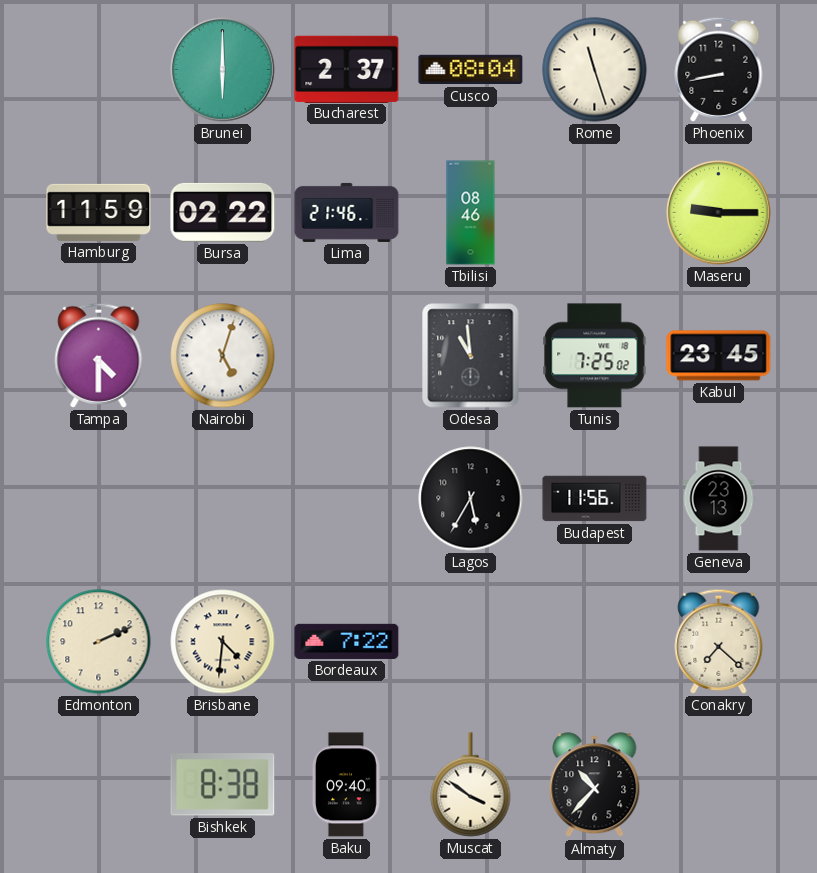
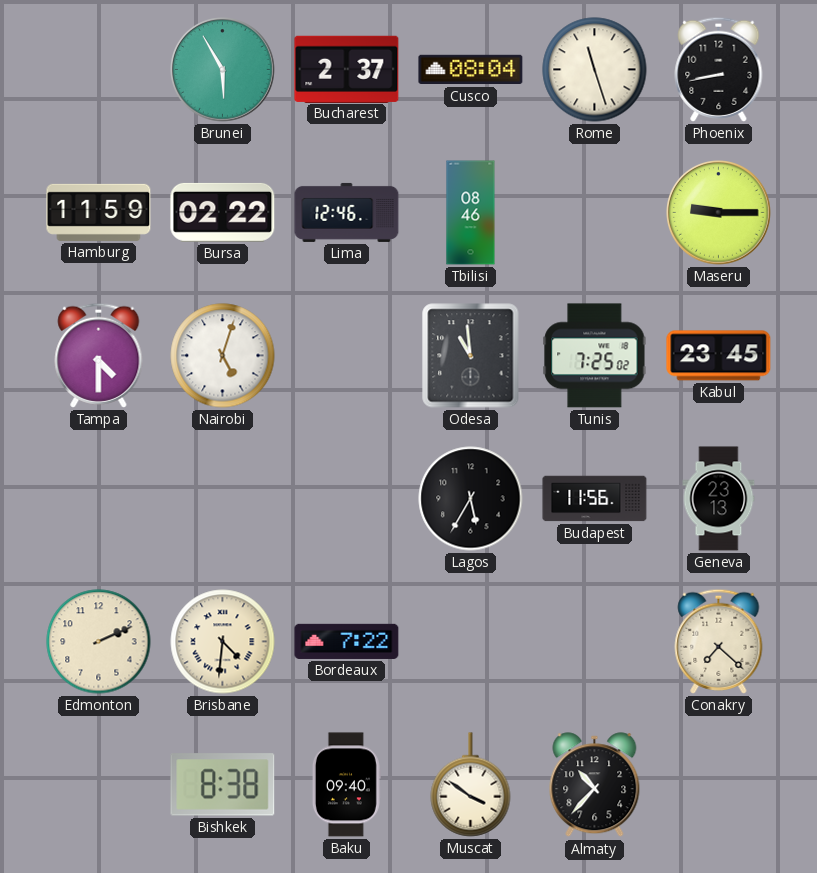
Brunei: 6:00 -> 5:55
Lima: 21:46 -> 12:46
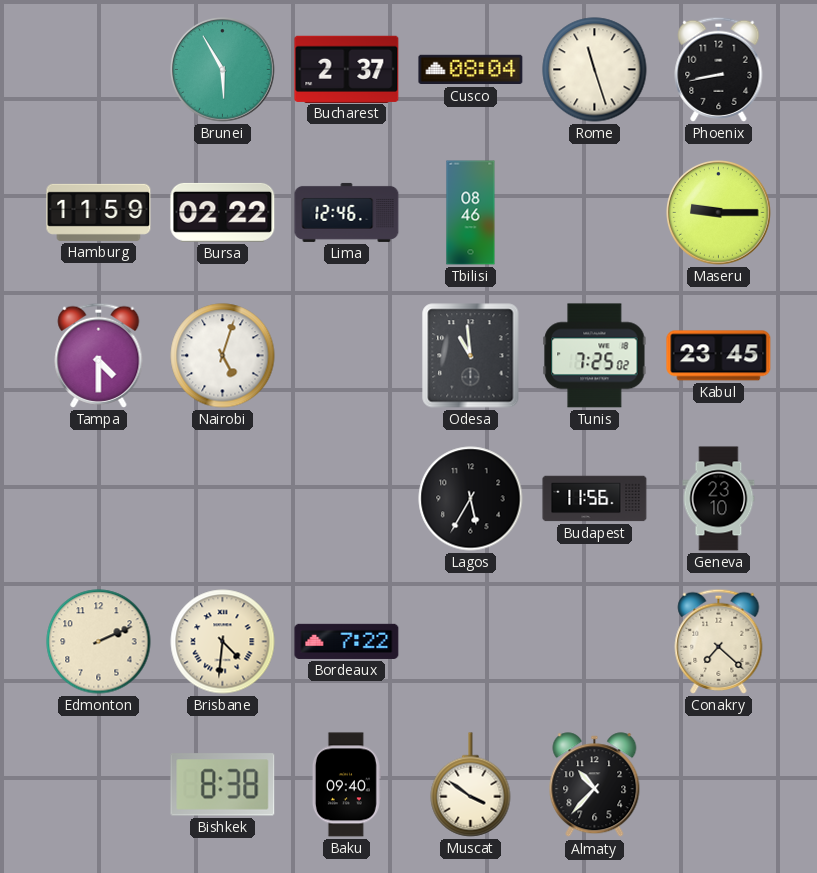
Geneva: 23:13 -> 23:10
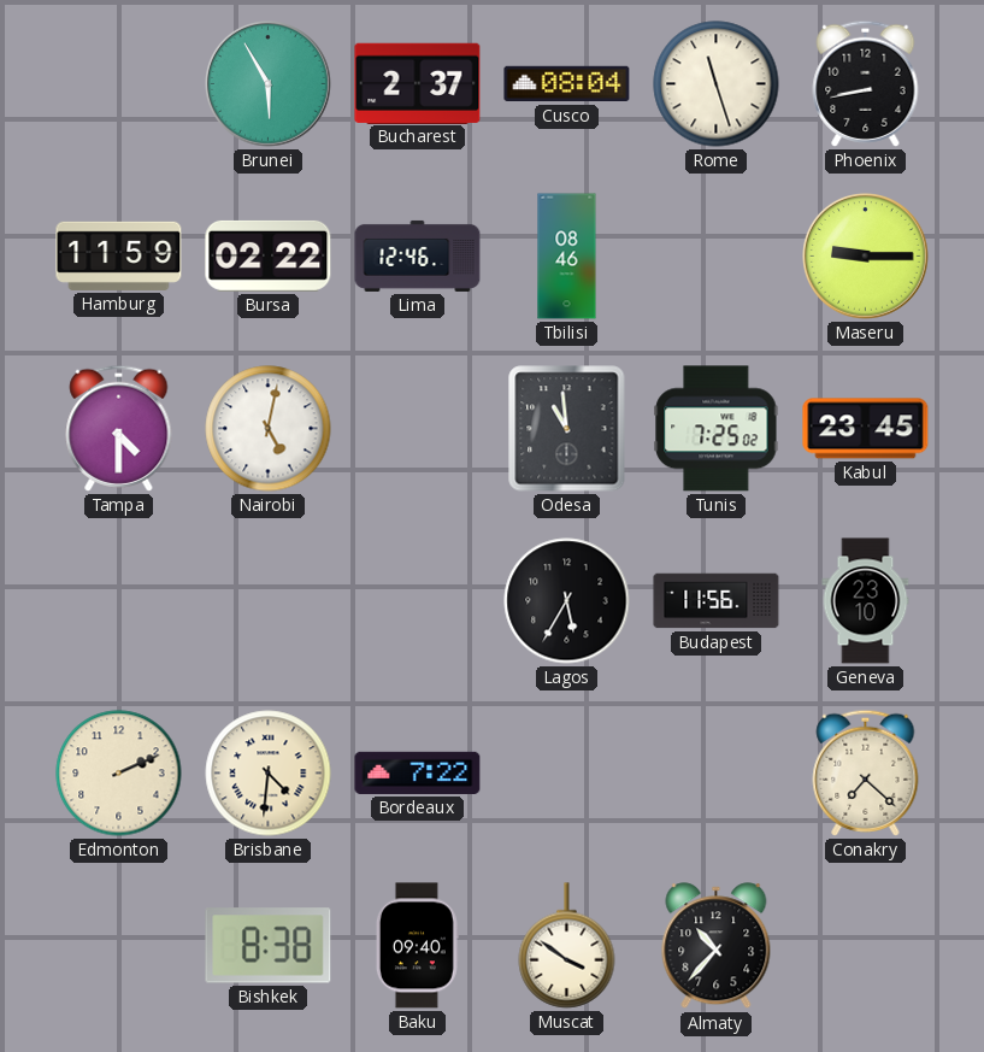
Nairobi: 5:03 -> 5:02
